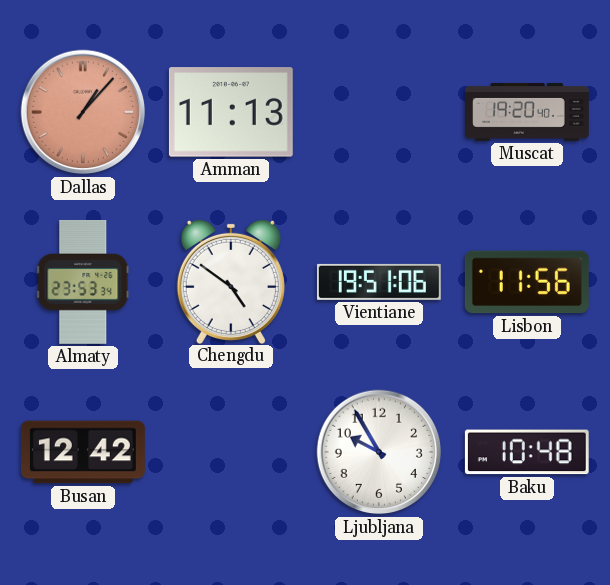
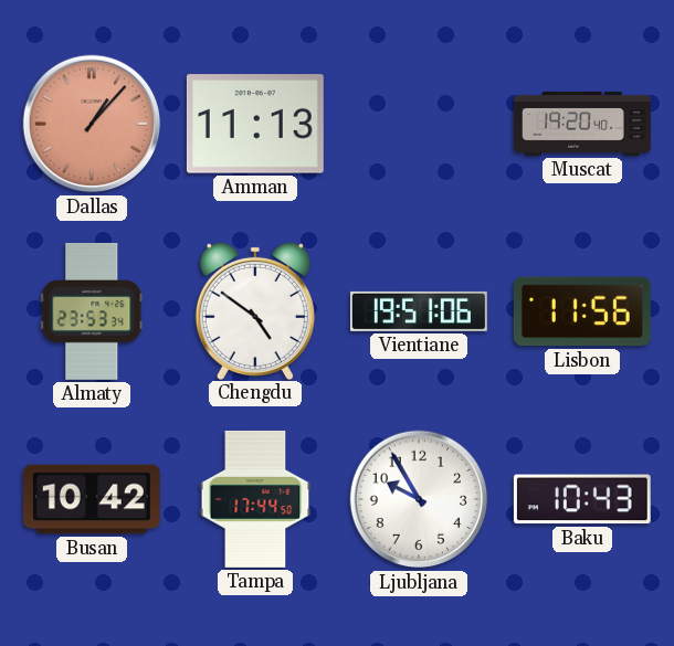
Busan: 12:42 -> 10:42
Tampa: none -> 17:44
Baku: 10:48 -> 10:43
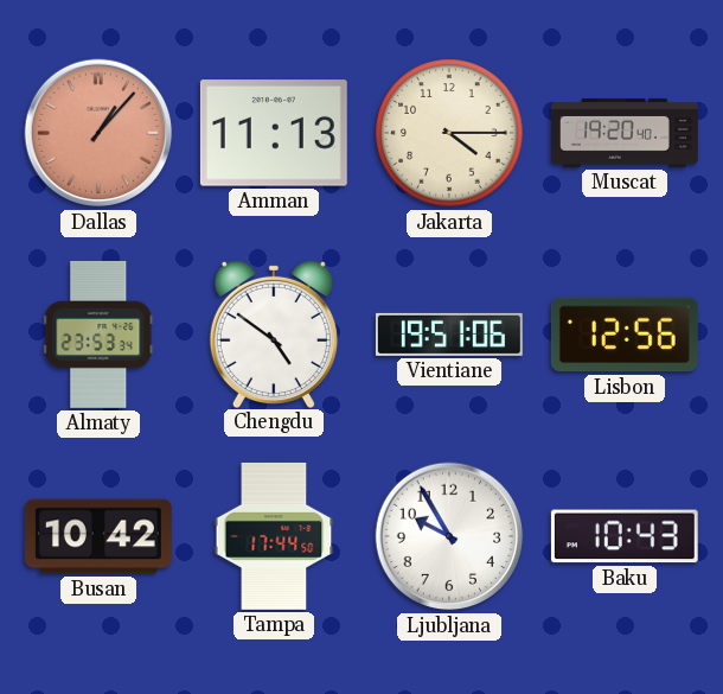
Jakarta: none -> 4:15
Lisbon: 11:56 -> 12:56
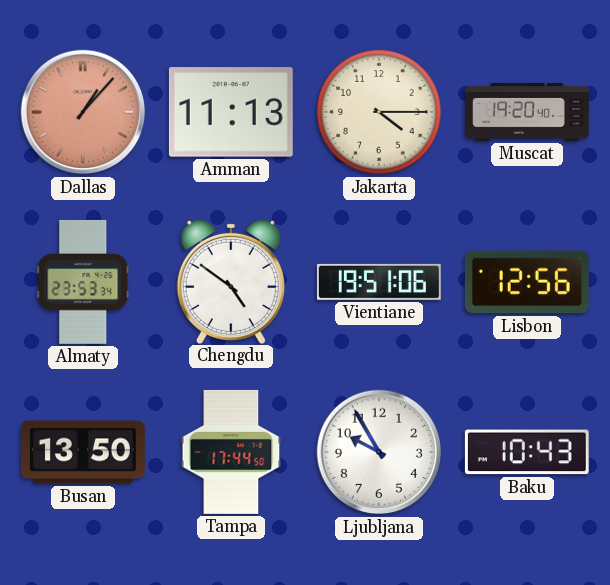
Busan: 10:42 -> 13:50
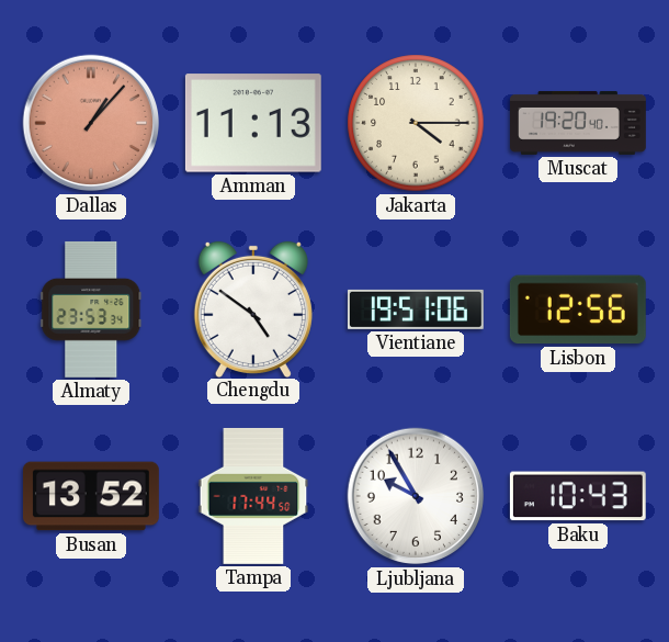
Busan: 13:50 -> 13:52
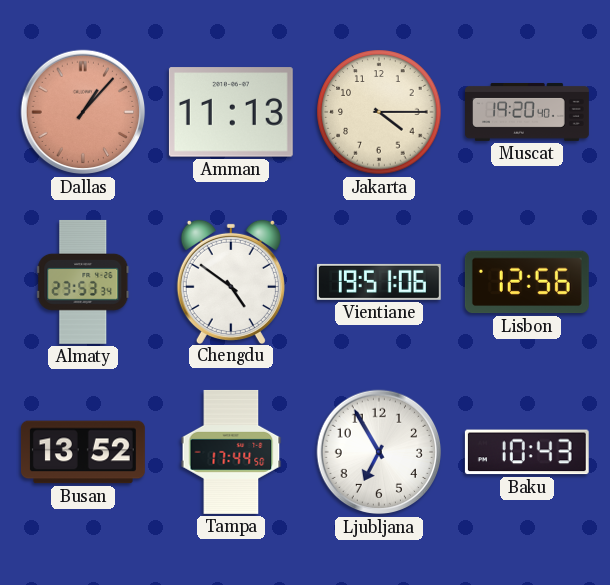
Ljubljana: 9:55 -> 6:55
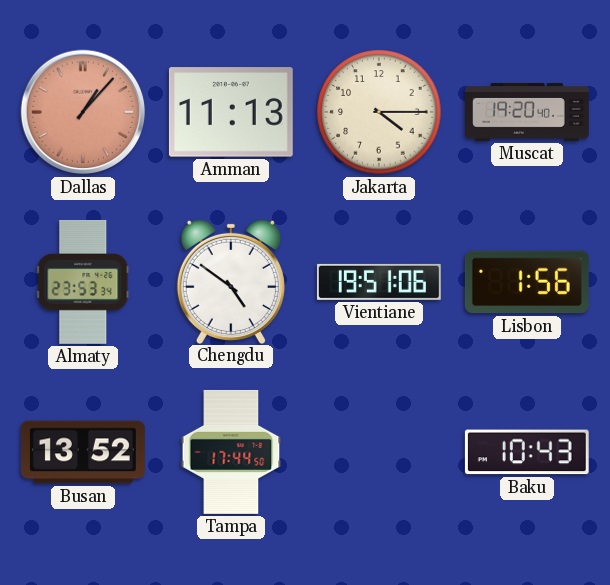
Lisbon: 12:56 -> 1:56
Ljubljana: 6:55 -> none
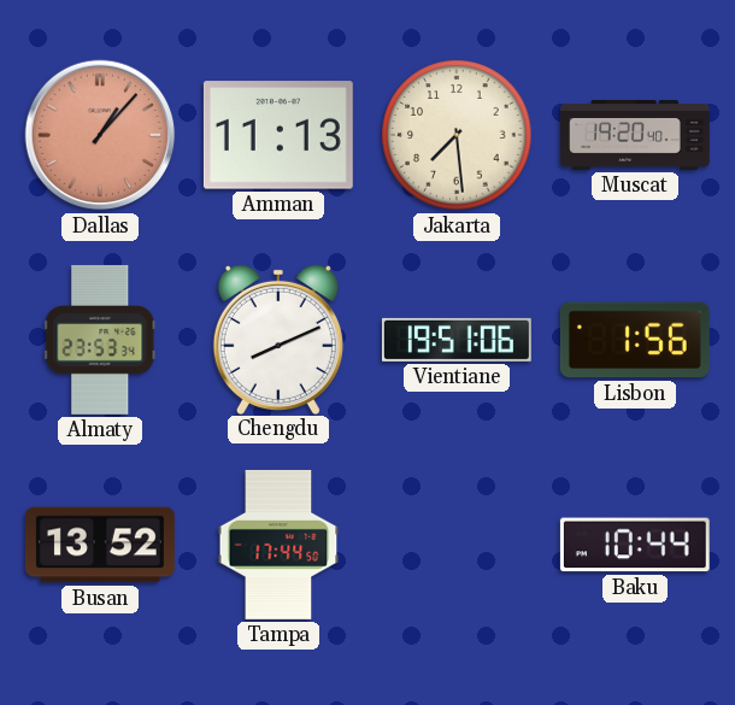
Jakarta: 4:15 -> 7:29
Chengdu: 4:51 -> 8:11
Baku: 10:43 -> 10:44
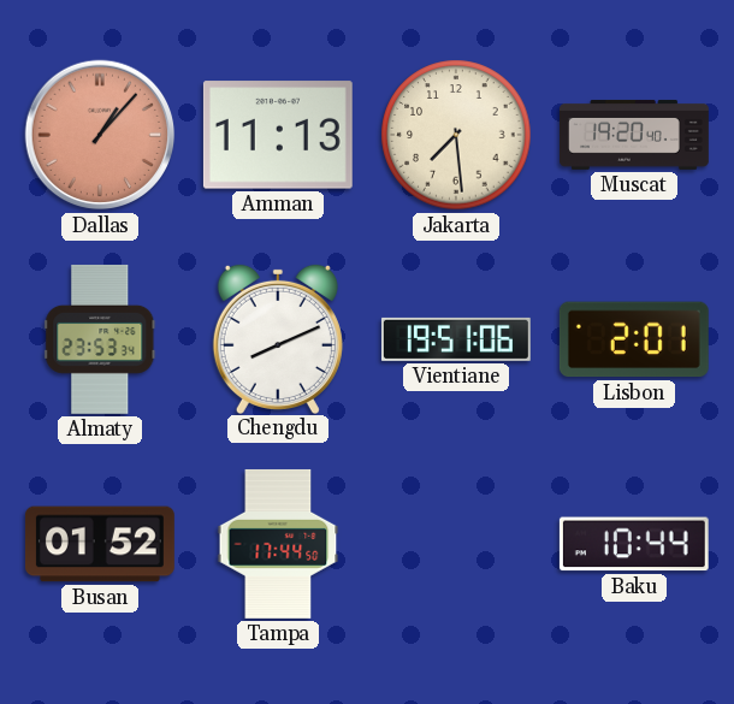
Lisbon: 1:56 -> 2:01
Busan: 13:52 -> 01:52
